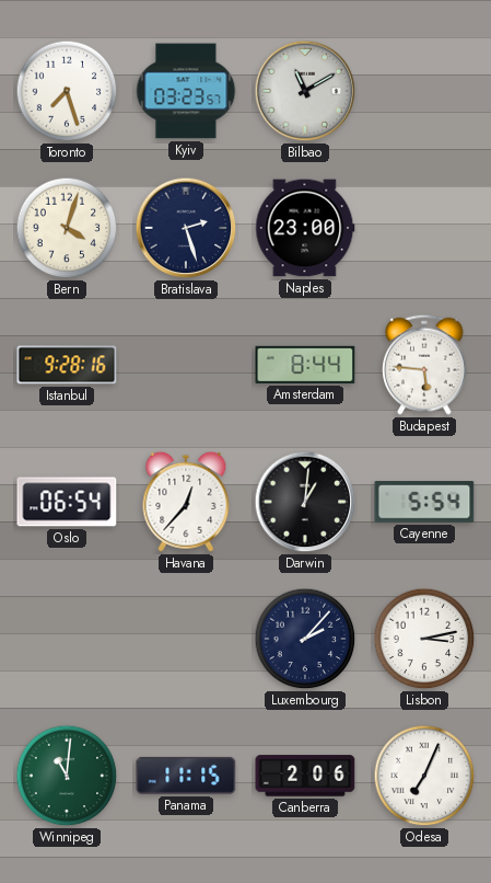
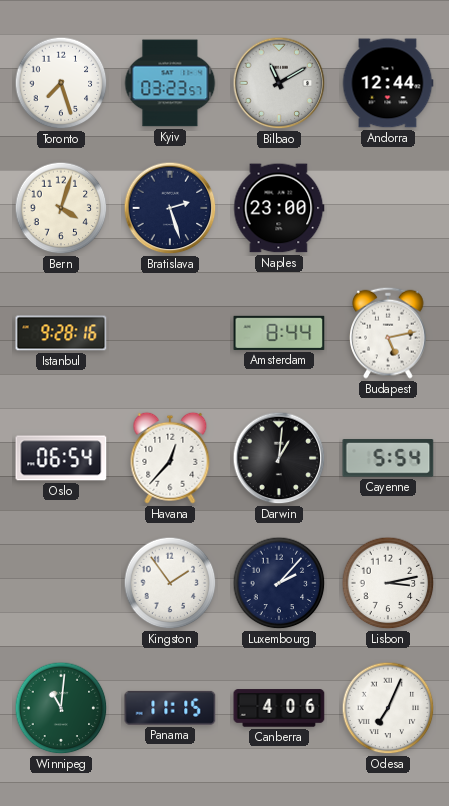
Andorra: none -> 12:44
Budapest: 5:46 -> 5:13
Kingston: none -> 1:54
Canberra: 2:06 -> 4:06
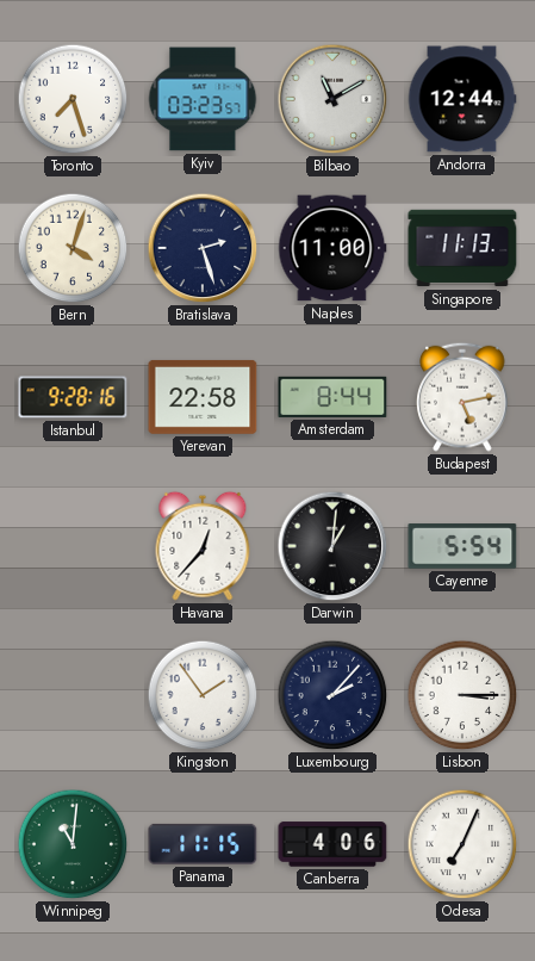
Naples: 23:00 -> 11:00
Singapore: none -> 11:13
Yerevan: none -> 22:58
Oslo: 06:54 -> none
Lisbon: 3:13 -> 3:15
